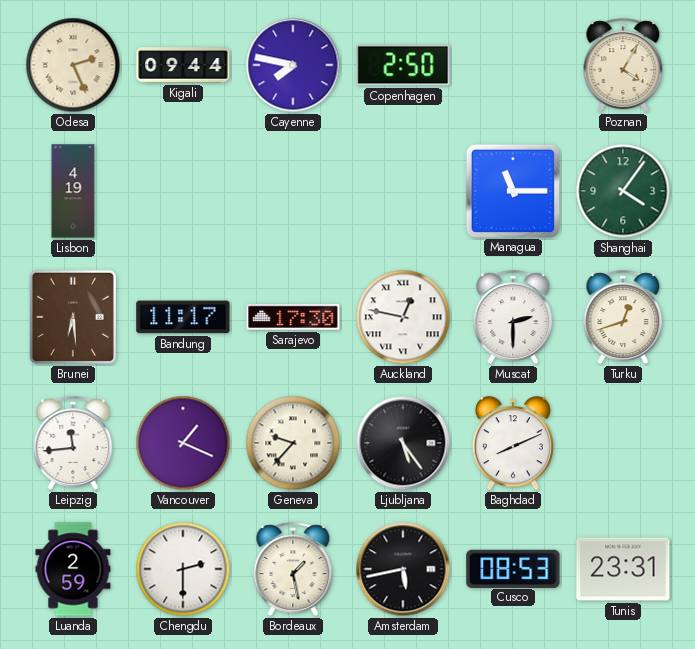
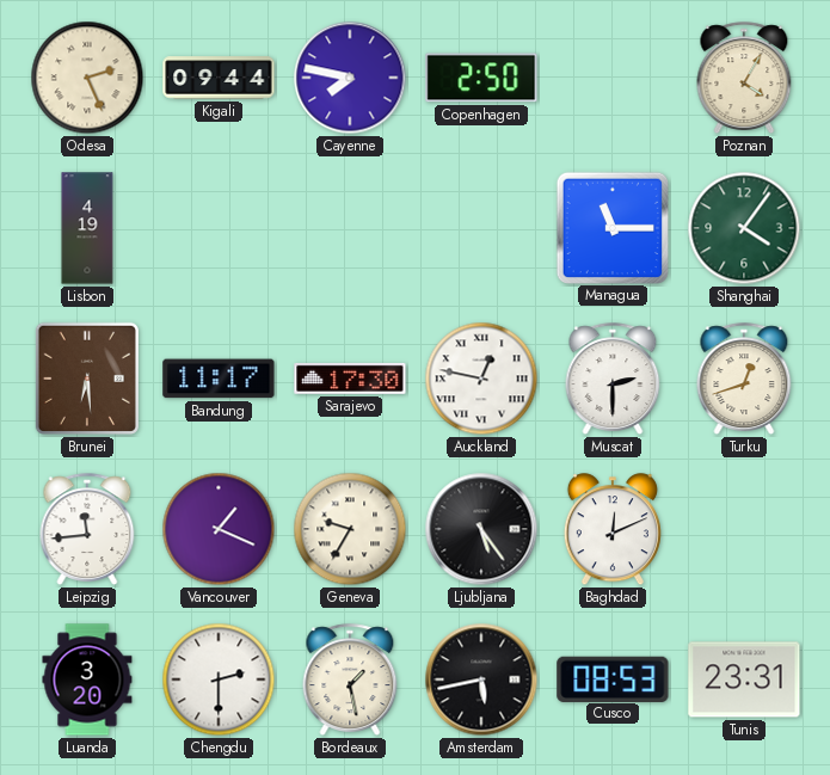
Geneva: 9:37 -> 9:35
Baghdad: 8:11 -> 12:11
Luanda: 2:59 -> 3:20
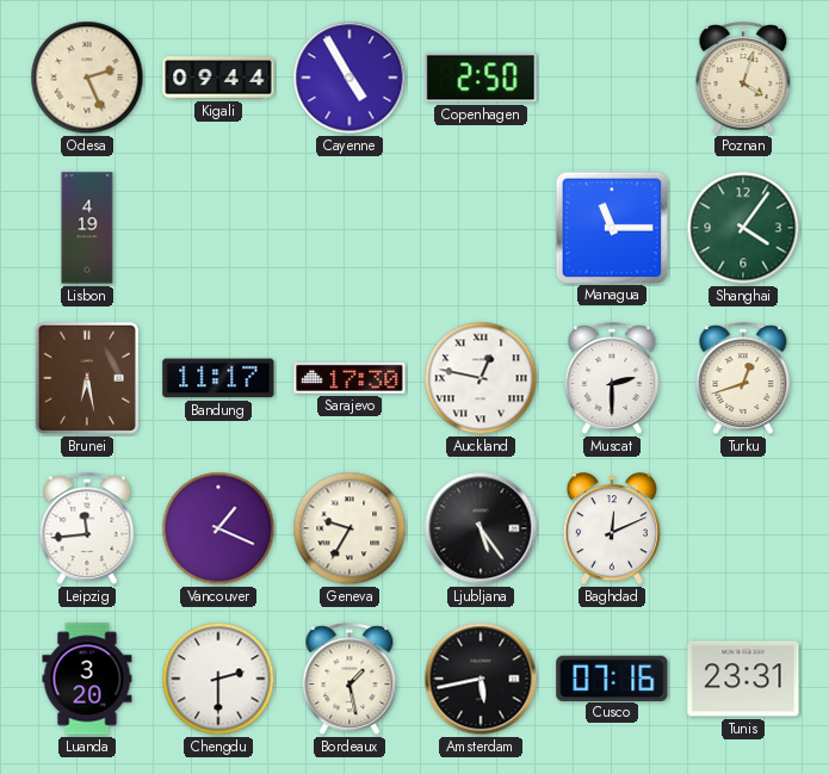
Cayenne: 7:47 -> 4:55
Poznan: 4:05 -> 4:03
Brunei: 6:29 -> 6:28
Cusco: 08:53 -> 07:16
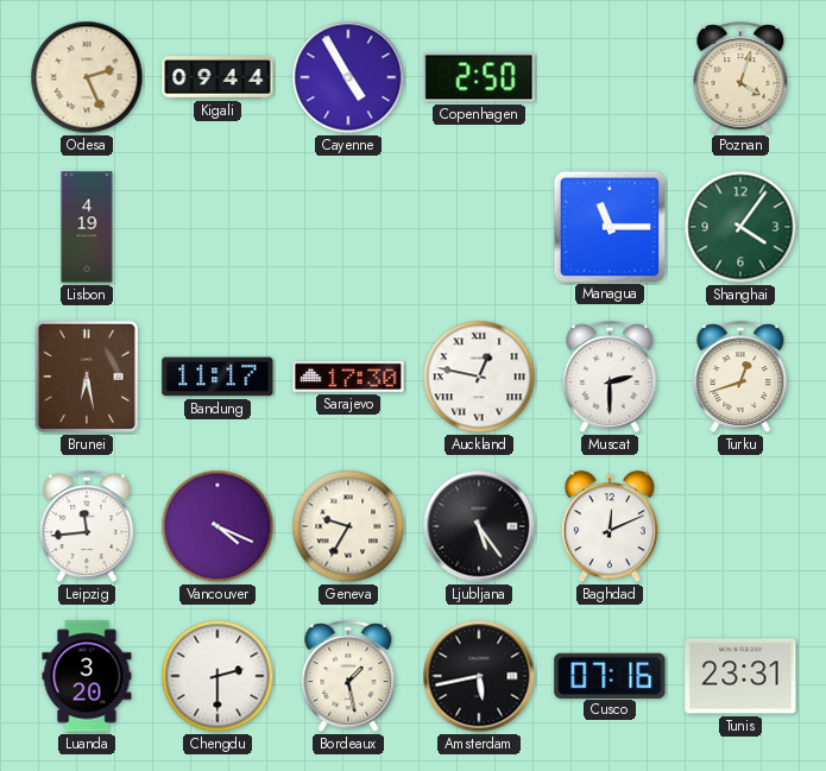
Vancouver: 1:19 -> 4:19
